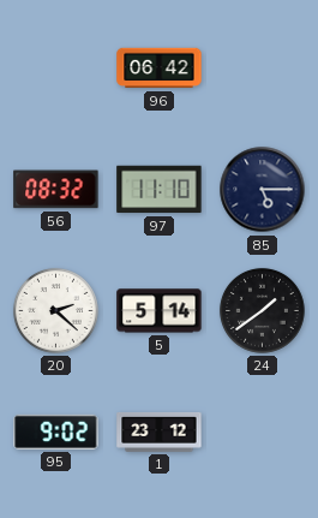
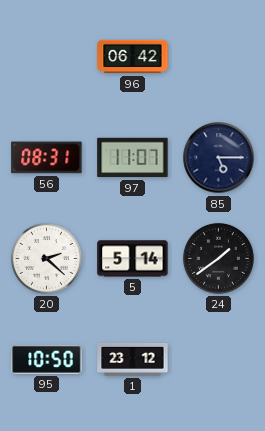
56: 08:32 -> 08:31
97: 11:10 -> 11:07
95: 9:02 -> 10:50
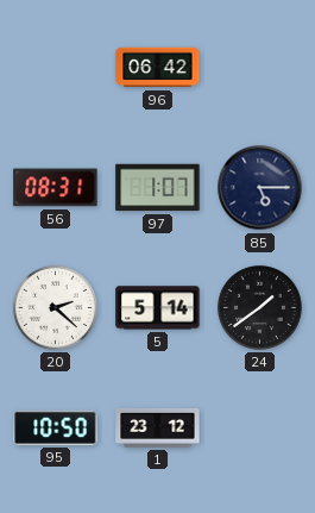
97: 11:07 -> 1:07
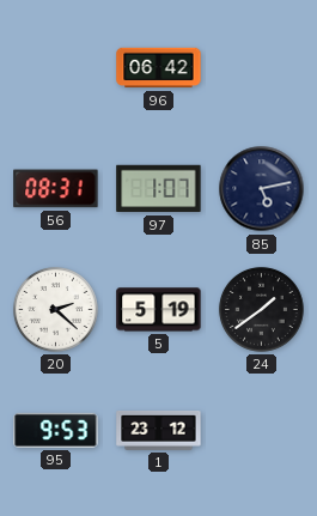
85: 5:15 -> 5:13
5: 5:14 -> 5:19
95: 10:50 -> 9:53
